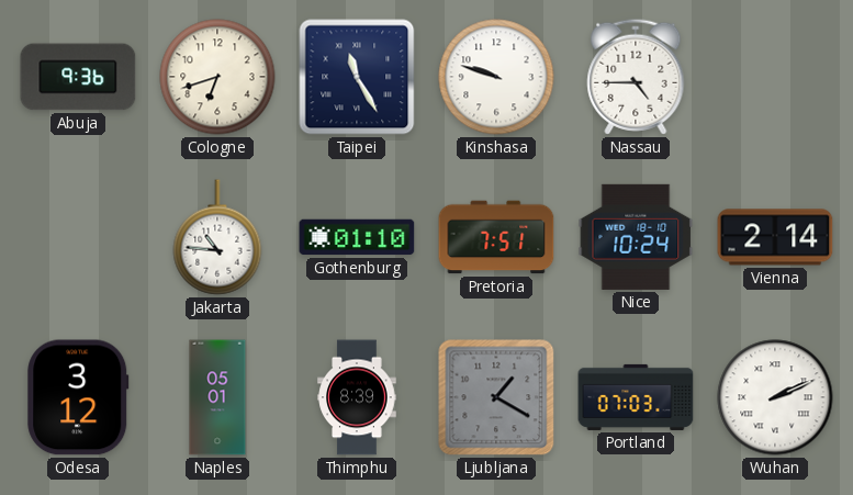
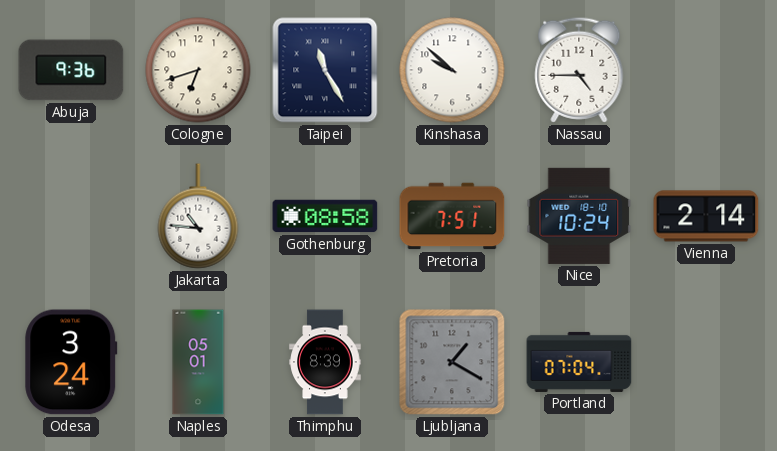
Kinshasa: 9:48 -> 9:52
Gothenburg: 01:10 -> 08:58
Odesa: 3:12 -> 3:24
Portland: 07:03 -> 07:04
Wuhan: 2:11 -> none
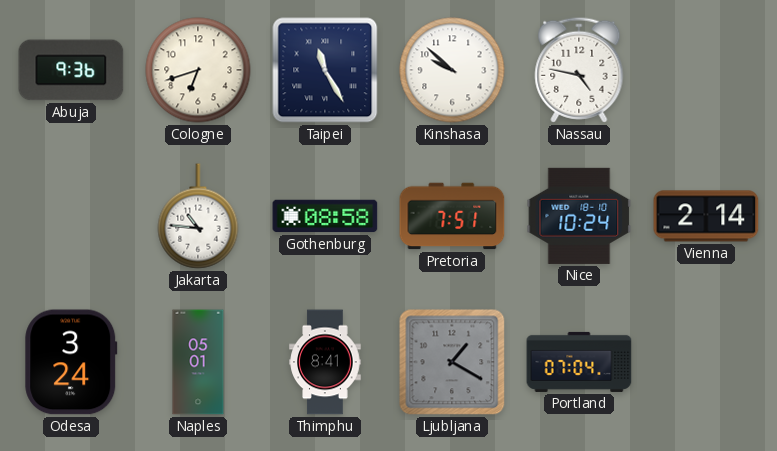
Nassau: 4:45 -> 4:47
Thimphu: 8:39 -> 8:41
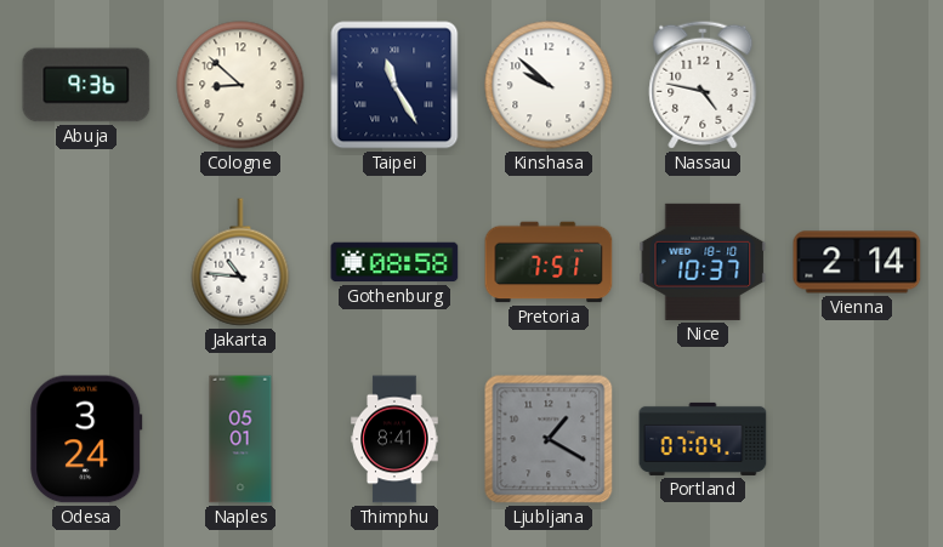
Cologne: 6:42 -> 8:52
Nice: 10:24 -> 10:37
